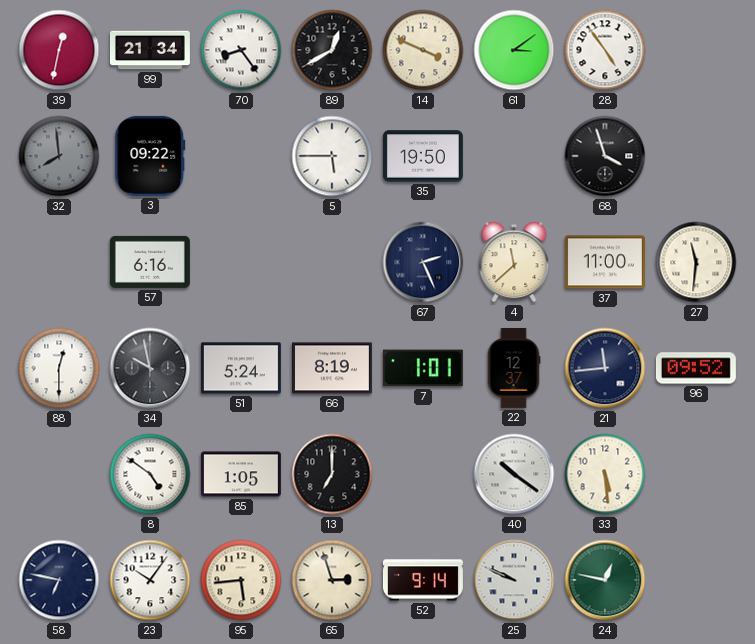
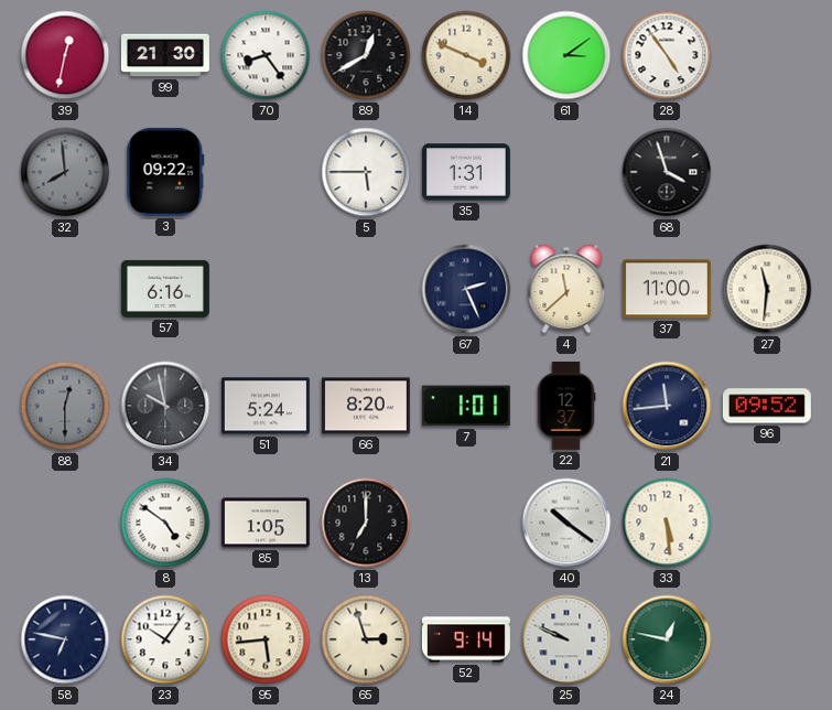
99: 21:34 -> 21:30
35: 19:50 -> 1:31
88 dial: white -> grey
66: 8:19 -> 8:20
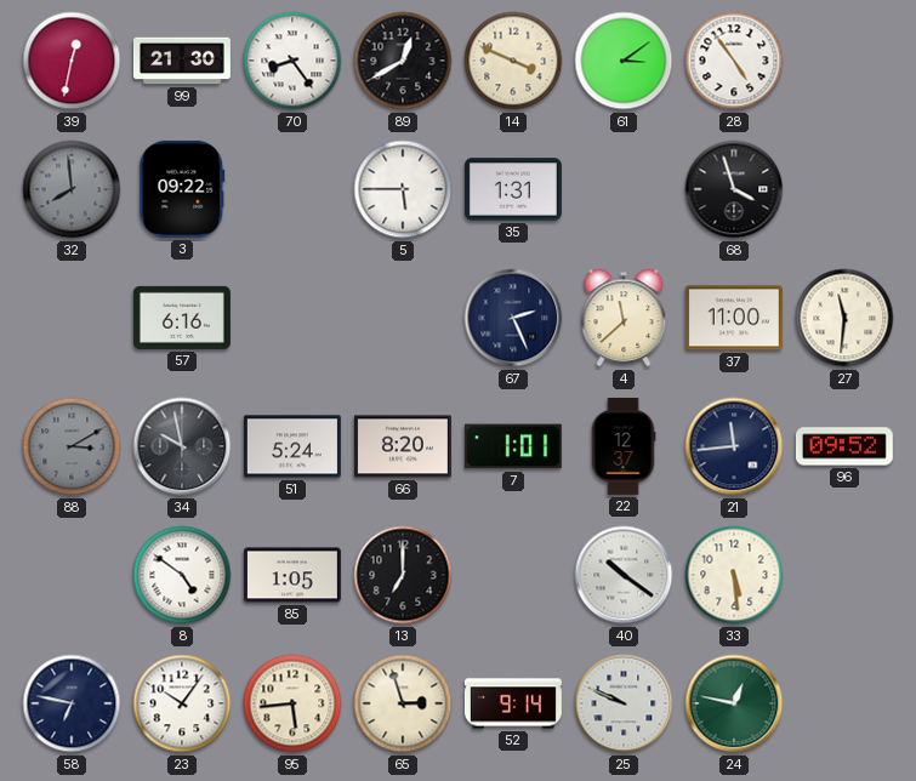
88: 12:30 -> 3:10
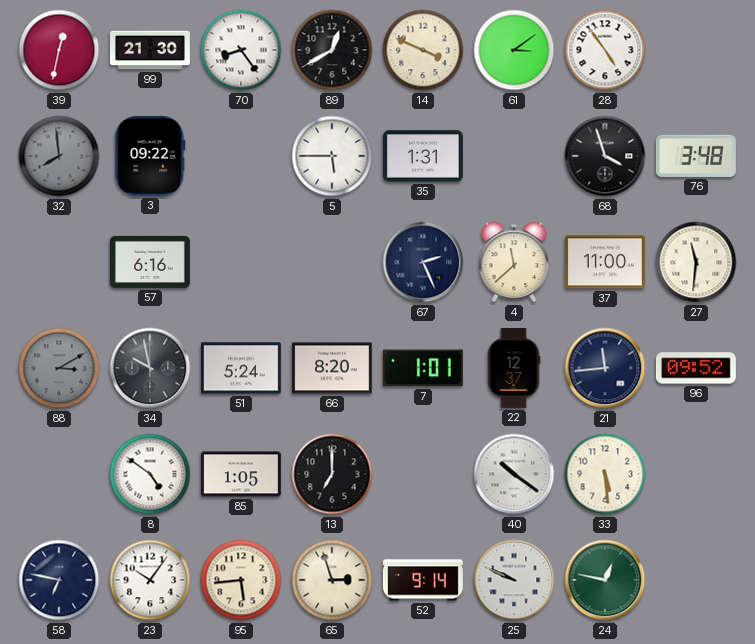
76: none -> 3:48
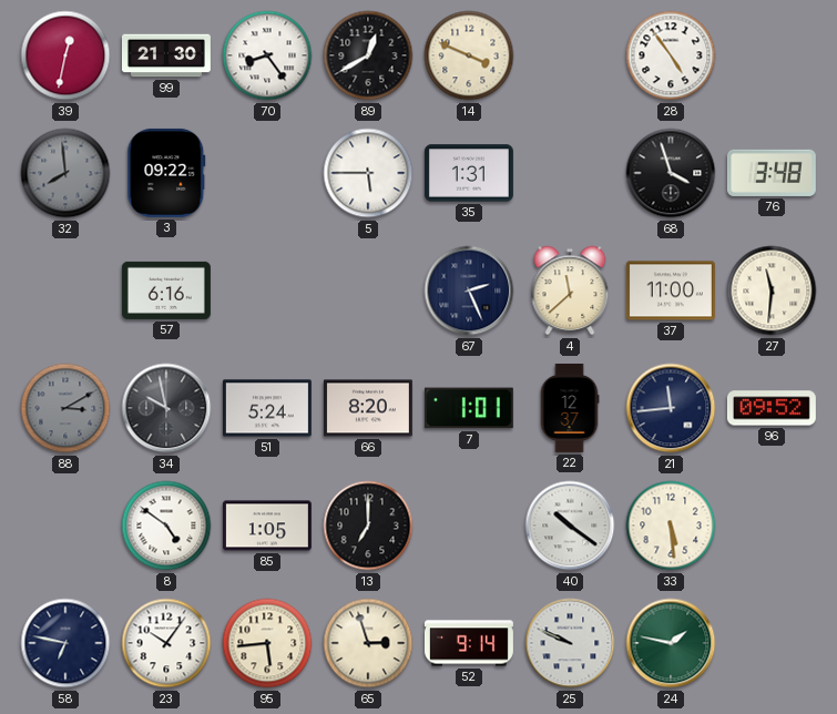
61: 3:09 -> none
24: 12:47 -> 1:47
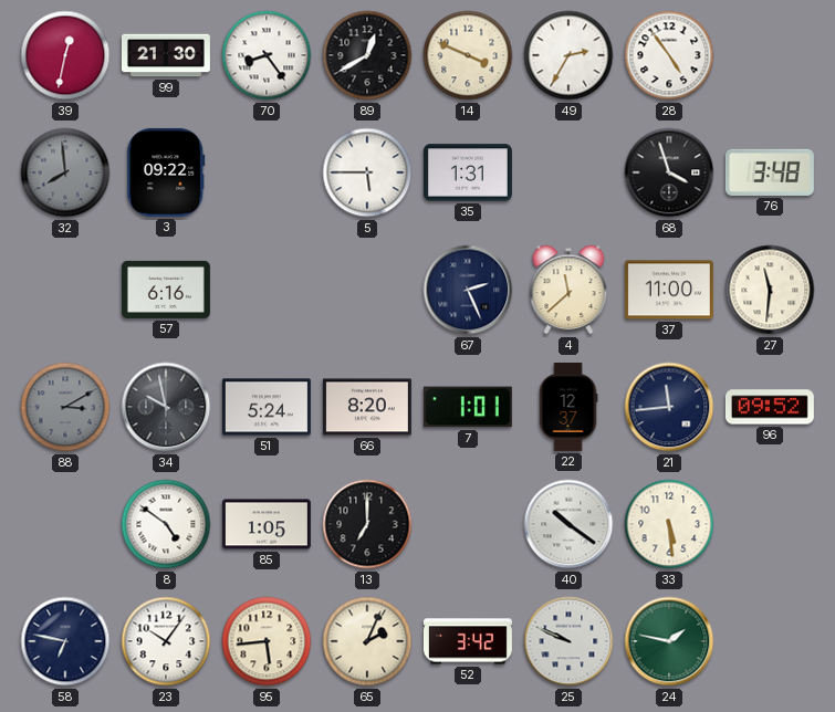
49: none -> 2:35
65: 2:57 -> 2:04
52: 9:14 -> 3:42
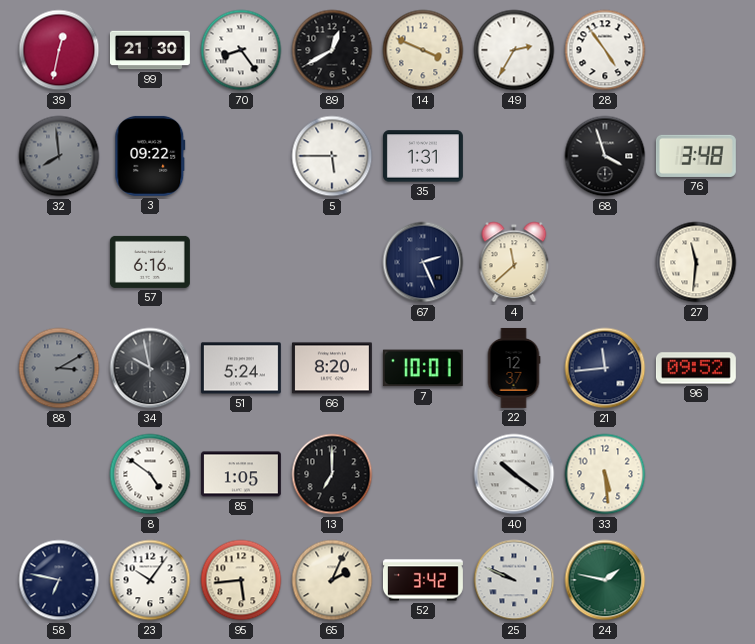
37: 11:00 -> none
7: 1:01 -> 10:01
